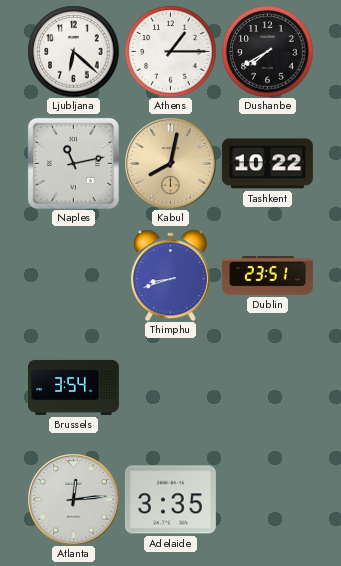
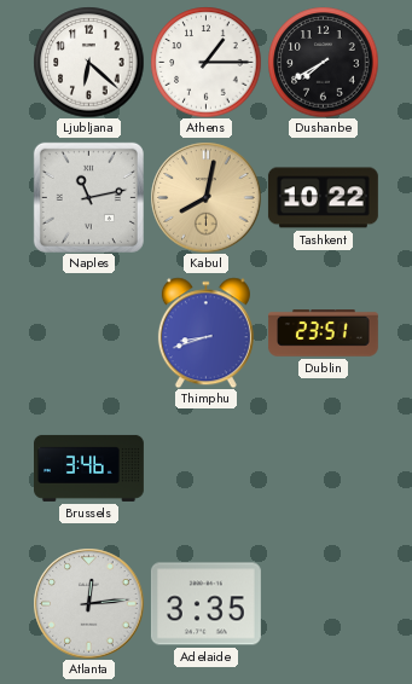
Brussels: 3:54 -> 3:46
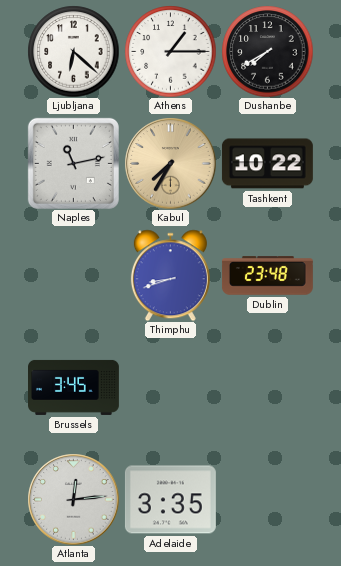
Kabul: 8:02 -> 7:35
Dublin: 23:51 -> 23:48
Brussels: 3:46 -> 3:45
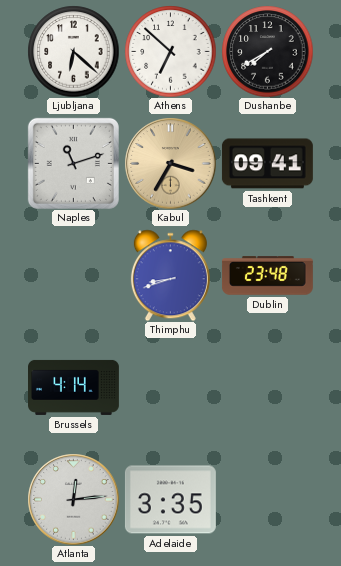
Athens: 1:15 -> 6:52
Naples: 11:13 -> 11:12
Kabul: 7:35 -> 3:35
Tashkent: 10:22 -> 09:41
Brussels: 3:45 -> 4:14
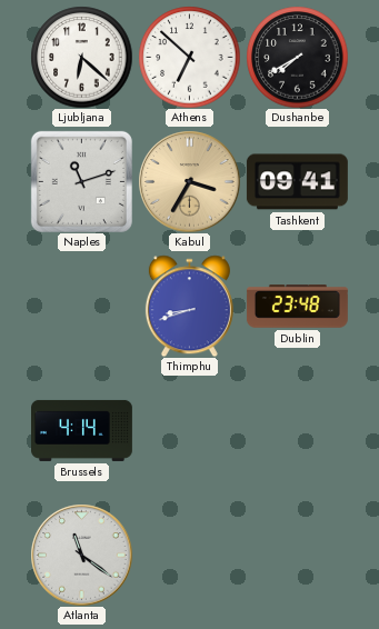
Atlanta: 12:14 -> 11:21
Adelaide: 3:35 -> none
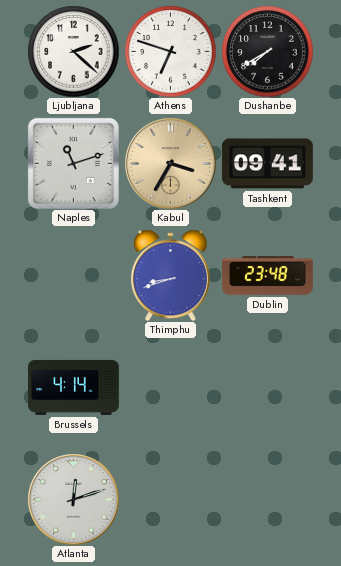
Ljubljana: 6:22 -> 2:22
Athens: 6:52 -> 6:48
Atlanta: 11:21 -> 12:12
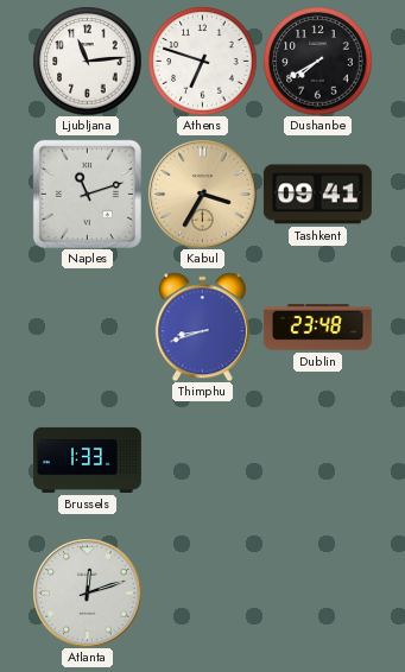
Ljubljana: 2:22 -> 11:14
Brussels: 4:14 -> 1:33
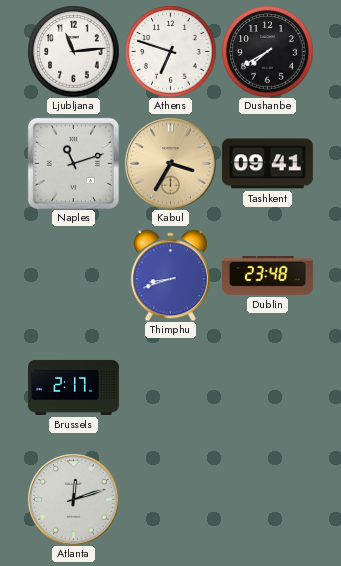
Brussels: 1:33 -> 2:17
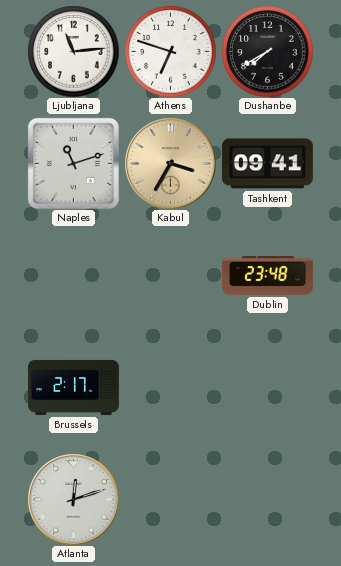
Thimphu: 8:42 -> none
